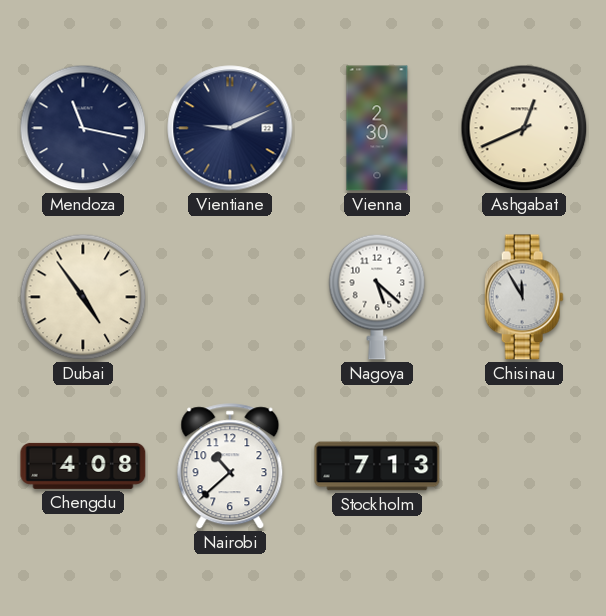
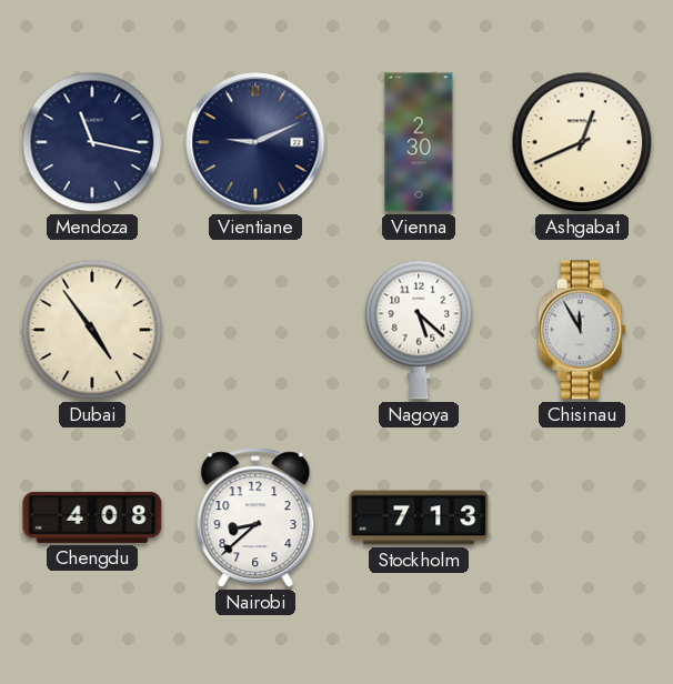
Nairobi: 10:38 -> 8:38
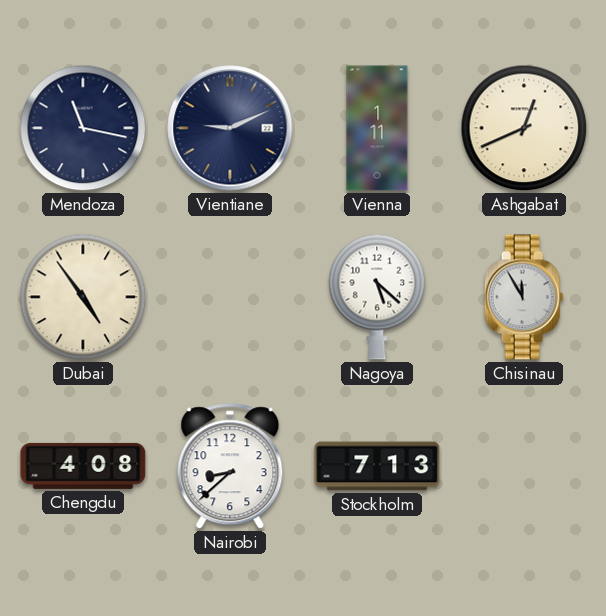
Vienna: 2:30 -> 1:11
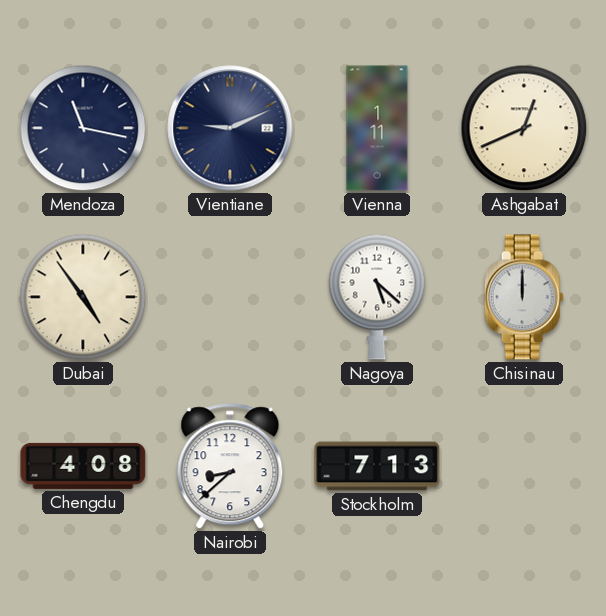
Chisinau: 11:55 -> 12:00
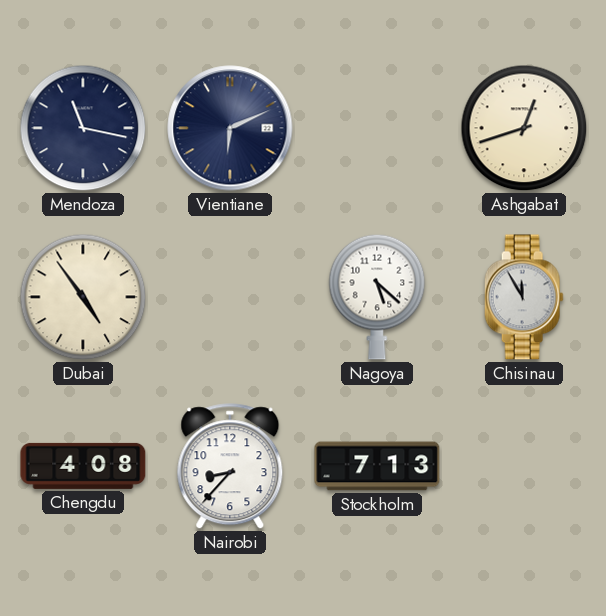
Vientiane: 9:11 -> 6:11
Vienna: 1:11 -> none
Ashgabat: 12:41 -> 12:42
Chisinau: 12:00 -> 11:55
Nairobi: 8:38 -> 8:37
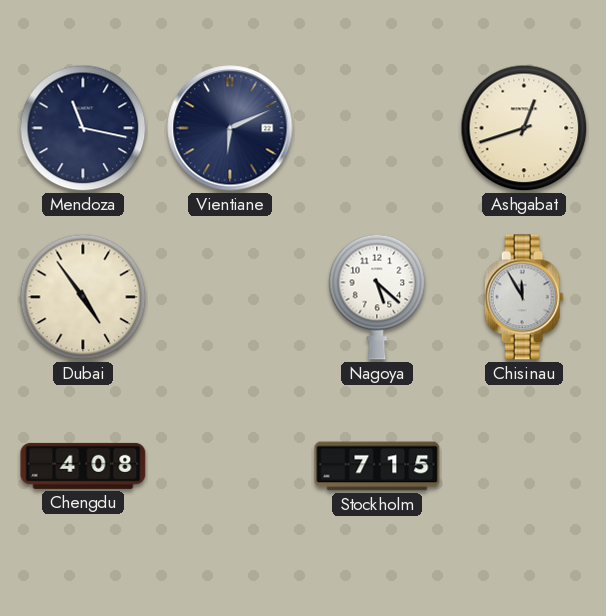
Nairobi: 8:37 -> none
Stockholm: 7:13 -> 7:15
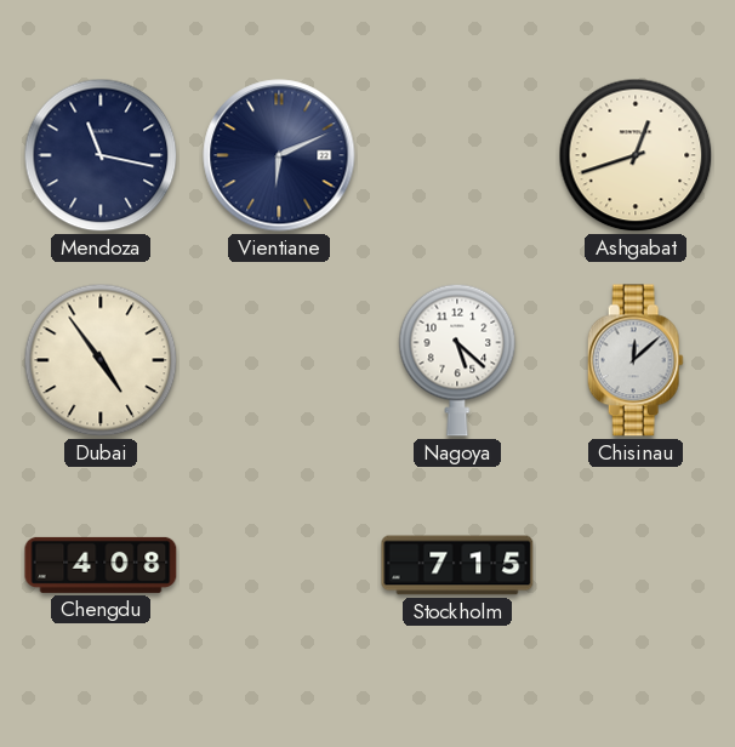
Chisinau: 11:55 -> 12:08
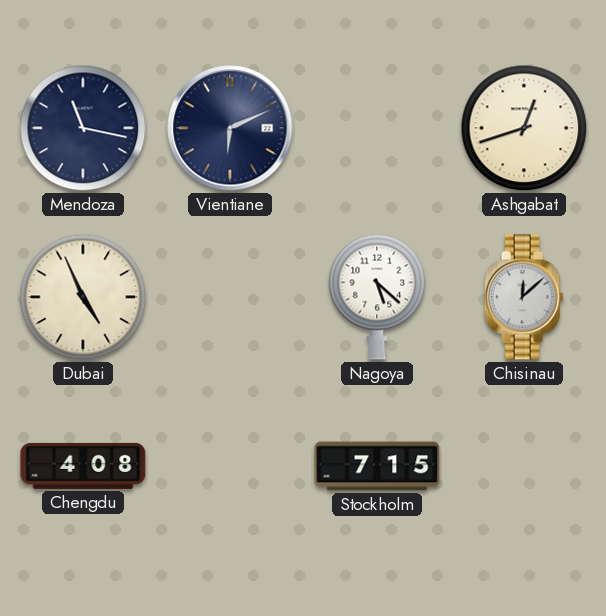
Dubai: 4:54 -> 4:56
